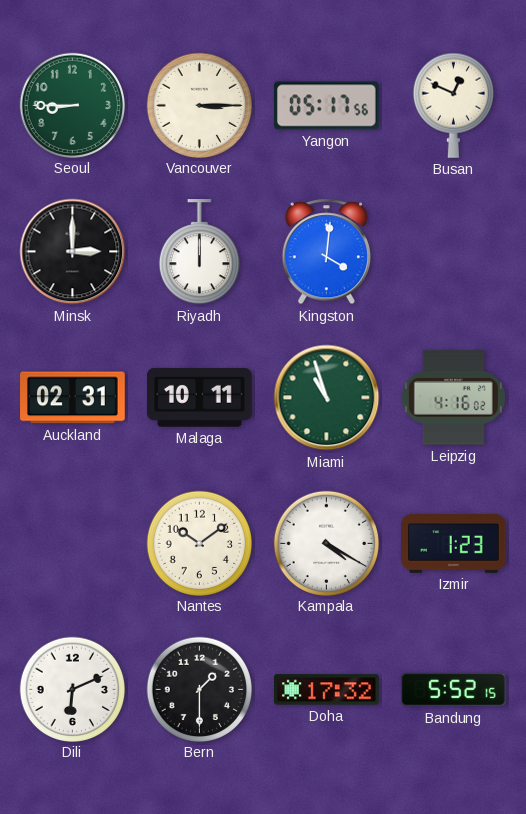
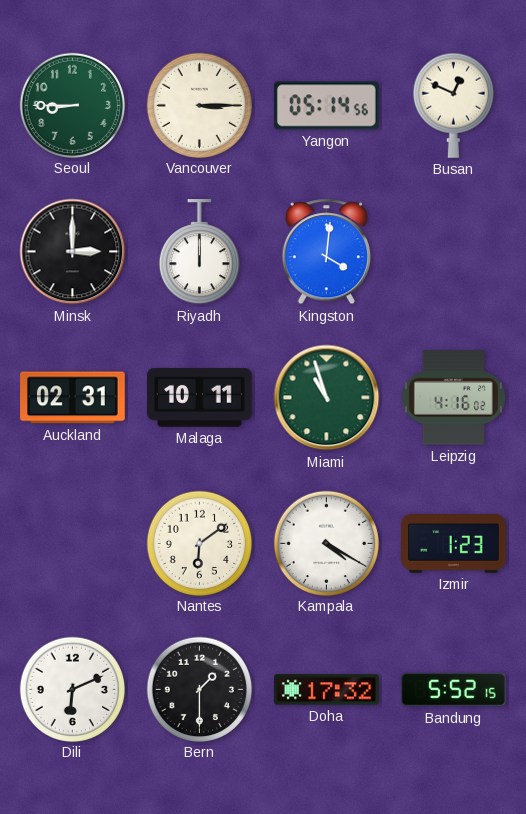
Yangon: 05:17 -> 05:14
Nantes: 10:09 -> 6:09
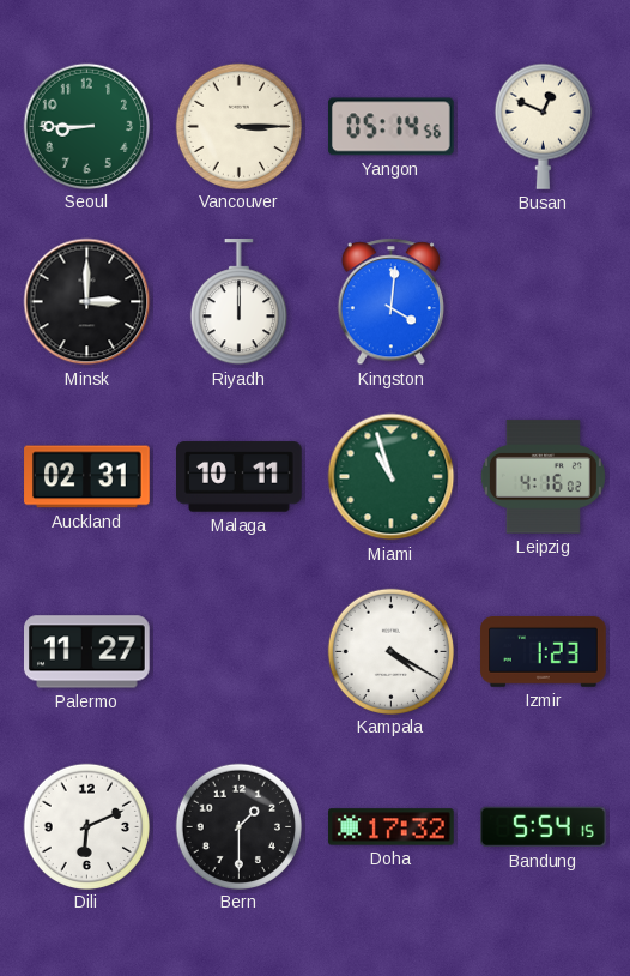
Palermo: none -> 11:27
Nantes: 6:09 -> none
Bandung: 5:52 -> 5:54
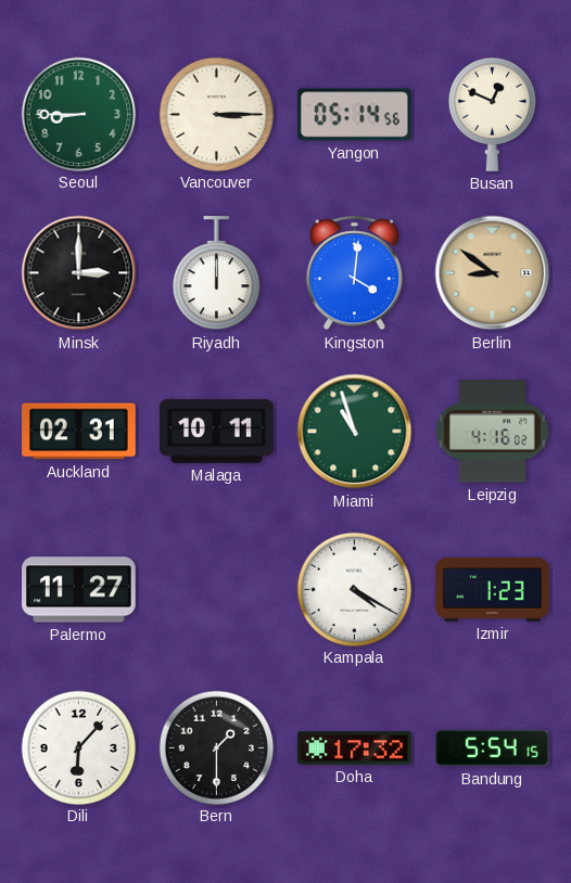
Berlin: none -> 8:51
Dili: 6:11 -> 6:07
